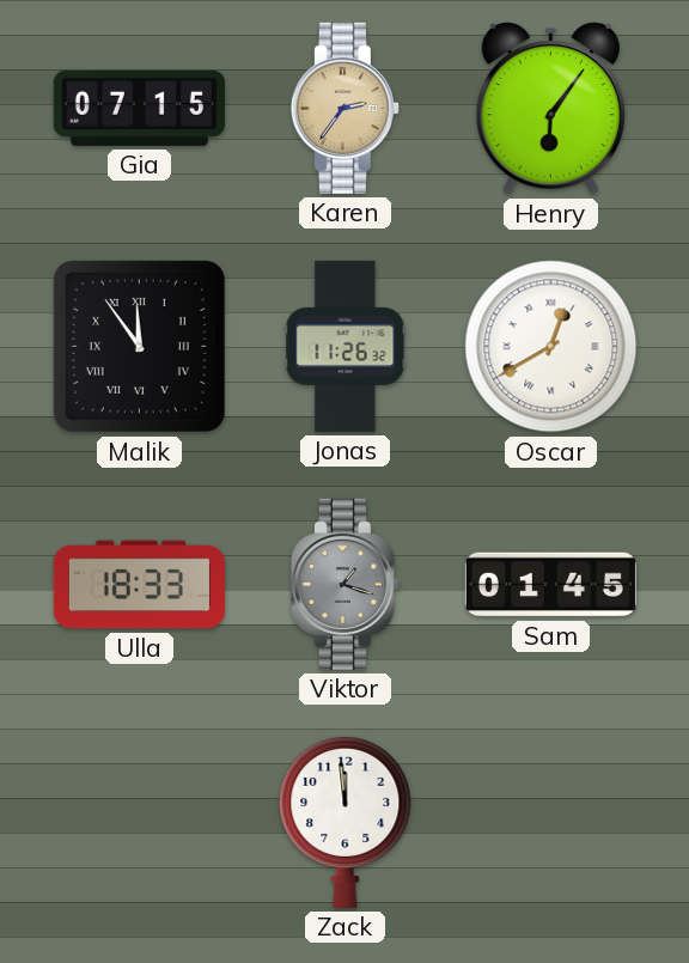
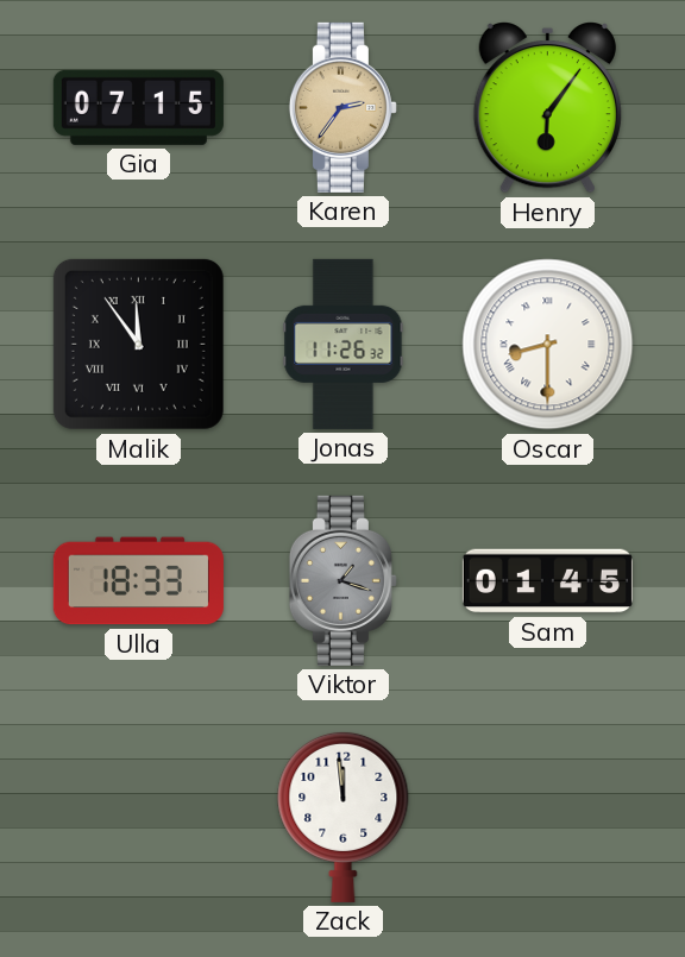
Oscar: 12:40 -> 8:30
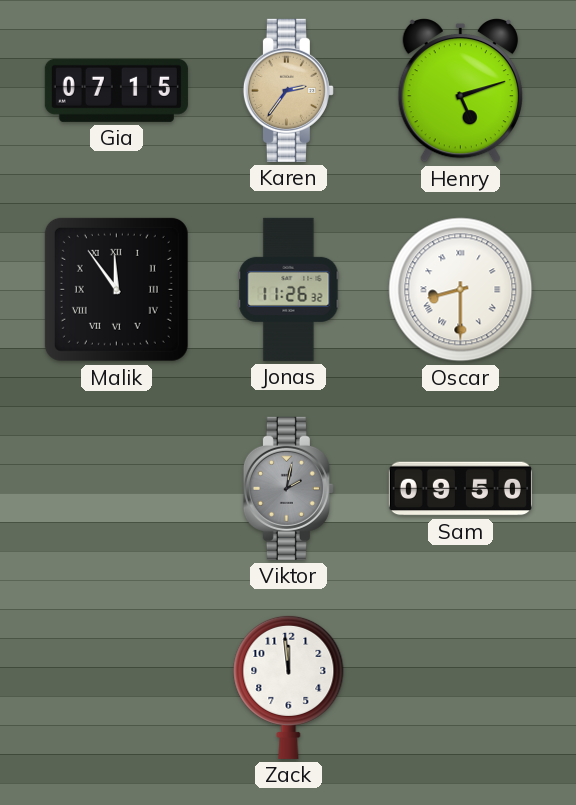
Henry: 6:06 -> 5:12
Ulla: 18:33 -> none
Viktor: 1:18 -> 2:02
Sam: 01:45 -> 09:50
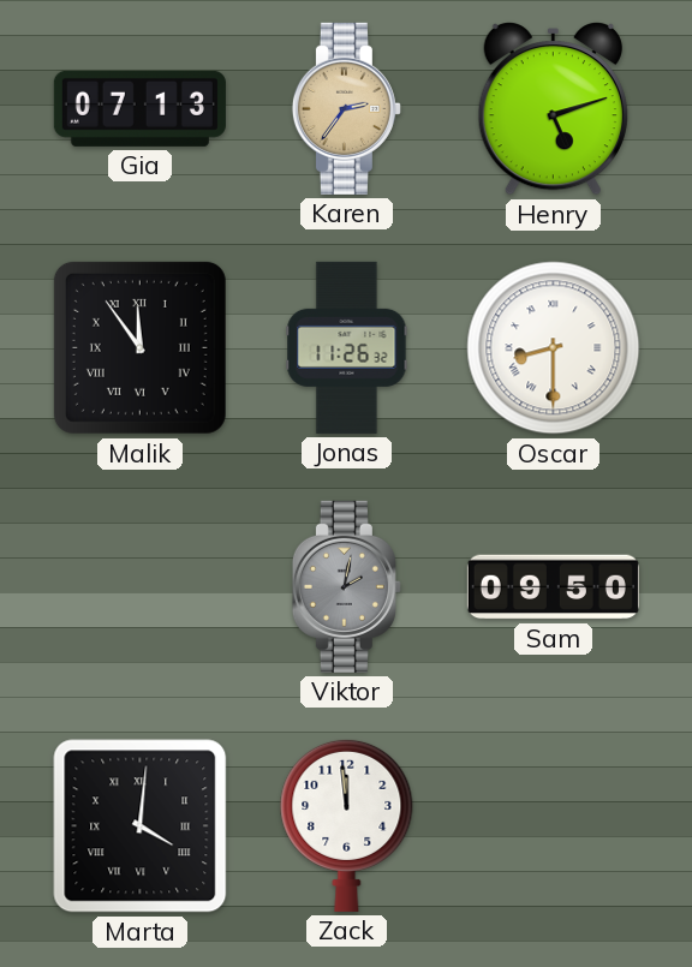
Gia: 07:15 -> 07:13
Marta: none -> 4:01
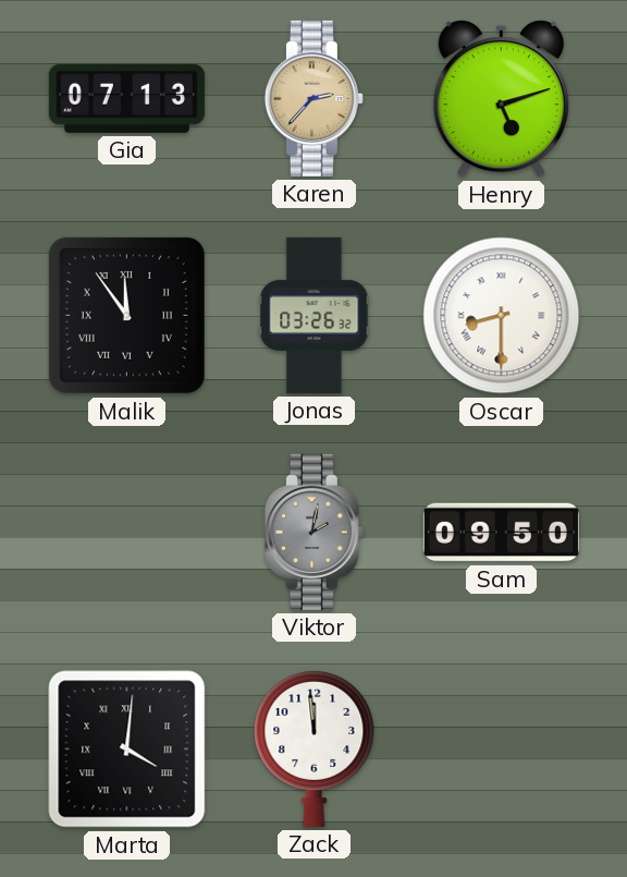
Karen: 2:36 -> 2:37
Jonas: 11:26 -> 03:26
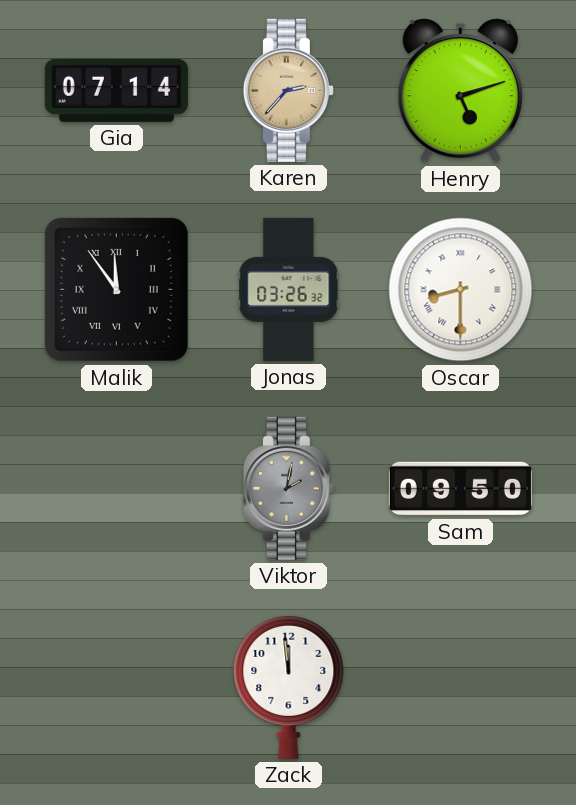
Gia: 07:13 -> 07:14
Marta: 4:01 -> none
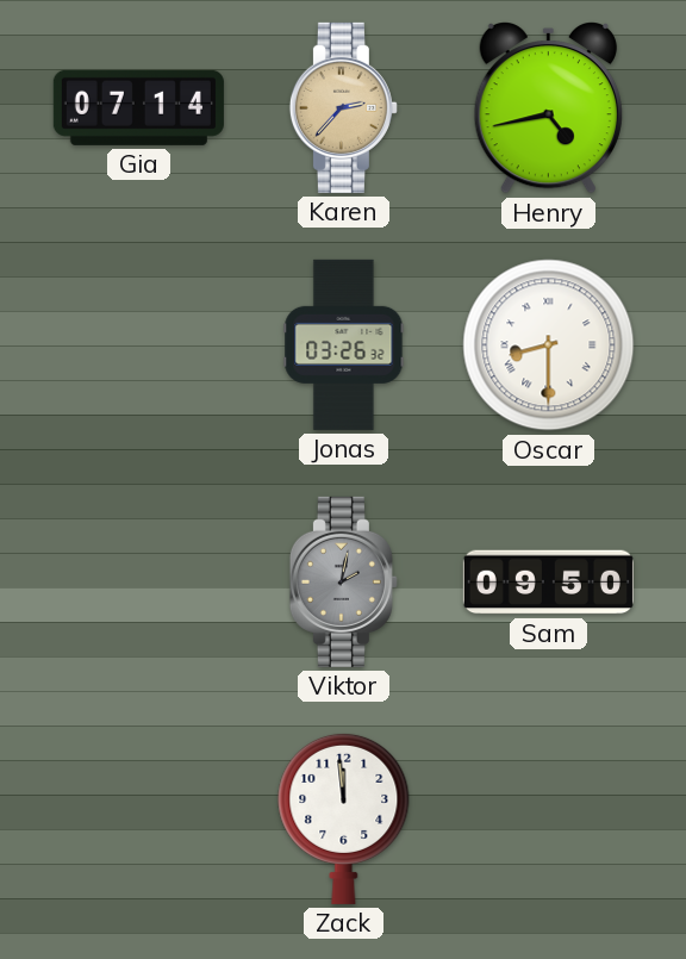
Henry: 5:12 -> 4:43
Malik: 11:54 -> none
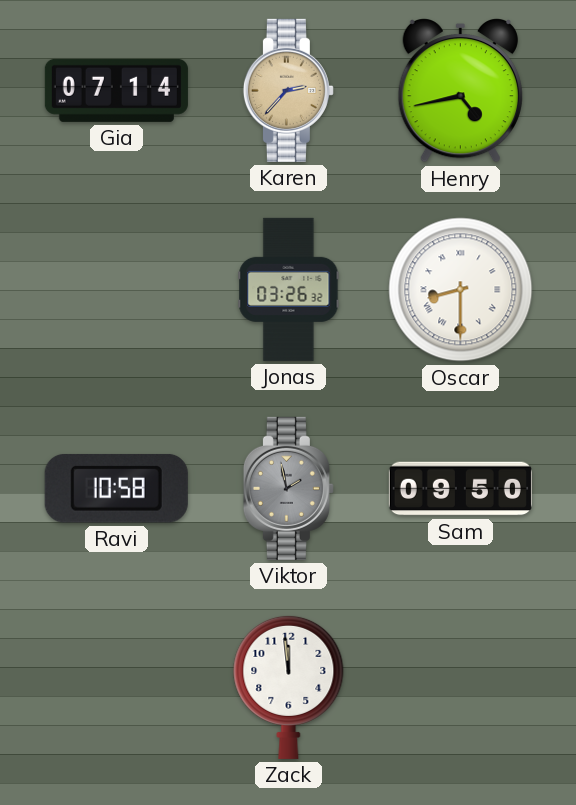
Ravi: none -> 10:58
Viktor: 2:02 -> 1:58
